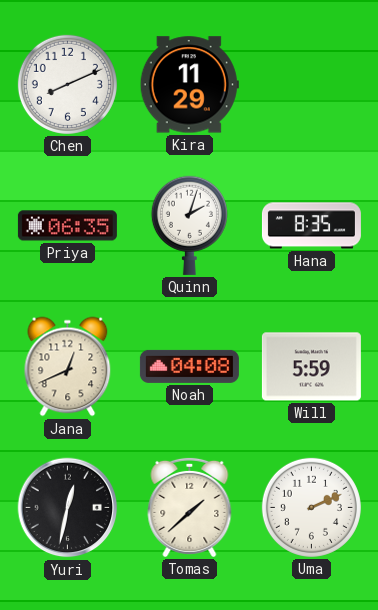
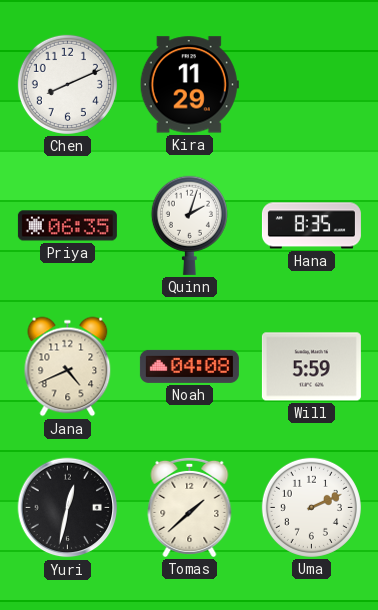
Jana: 12:41 -> 4:41
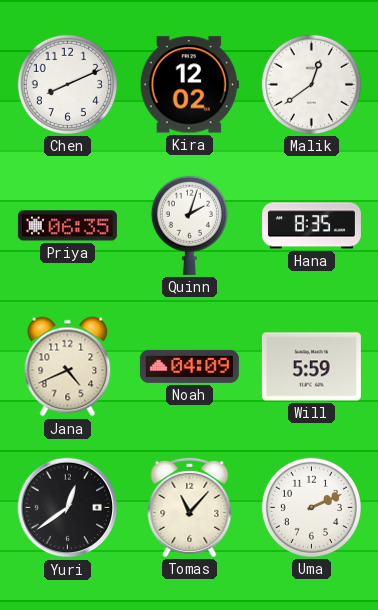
Kira: 11:29 -> 12:02
Malik: none -> 12:39
Noah: 04:08 -> 04:09
Yuri: 12:32 -> 12:39
Tomas: 1:38 -> 11:07
